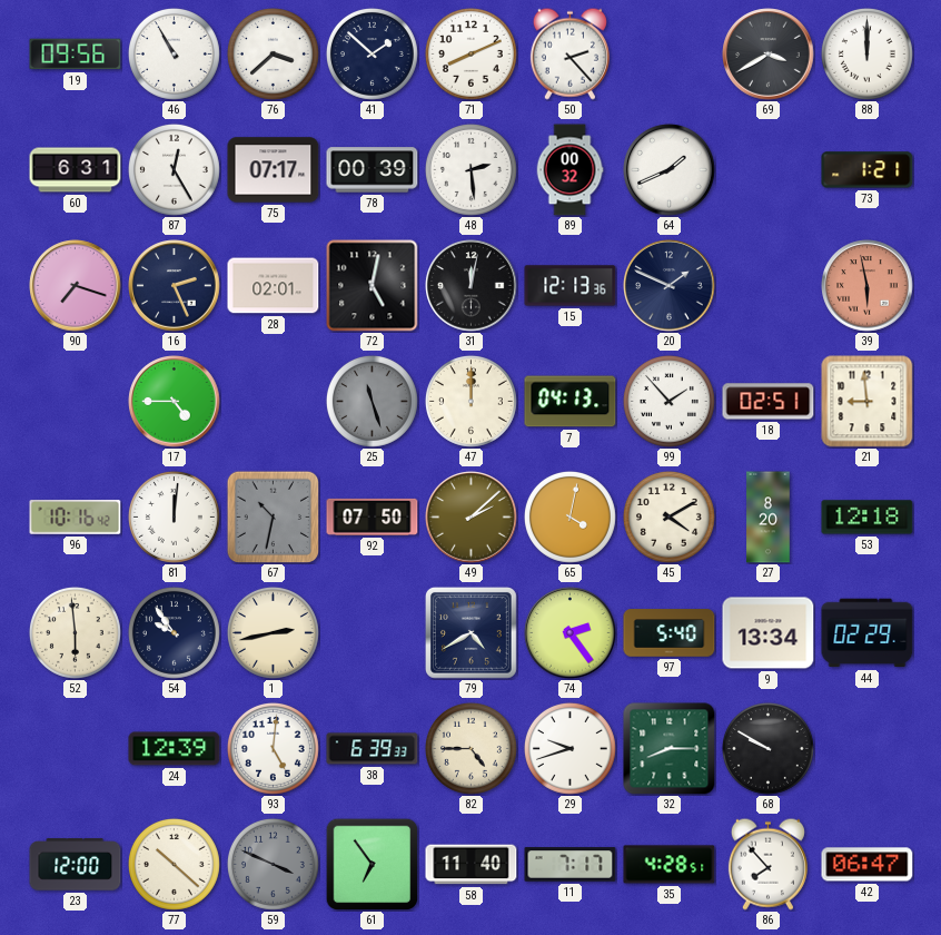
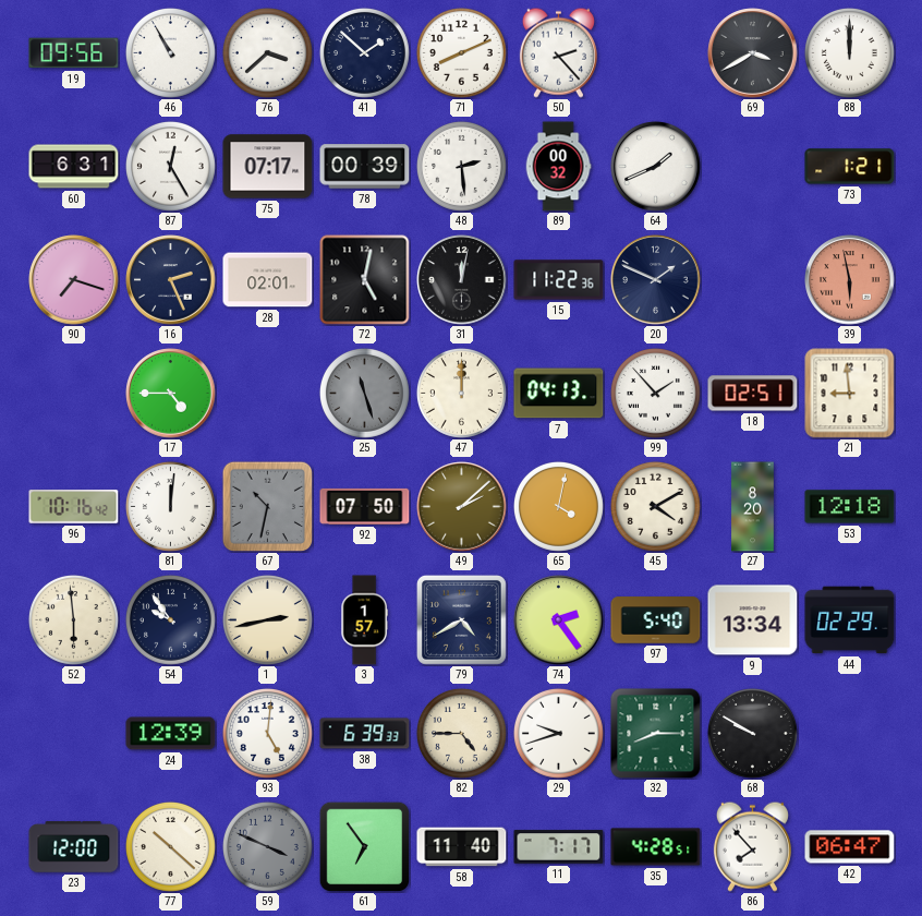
15: 12:13 -> 11:22
3: none -> 1:57
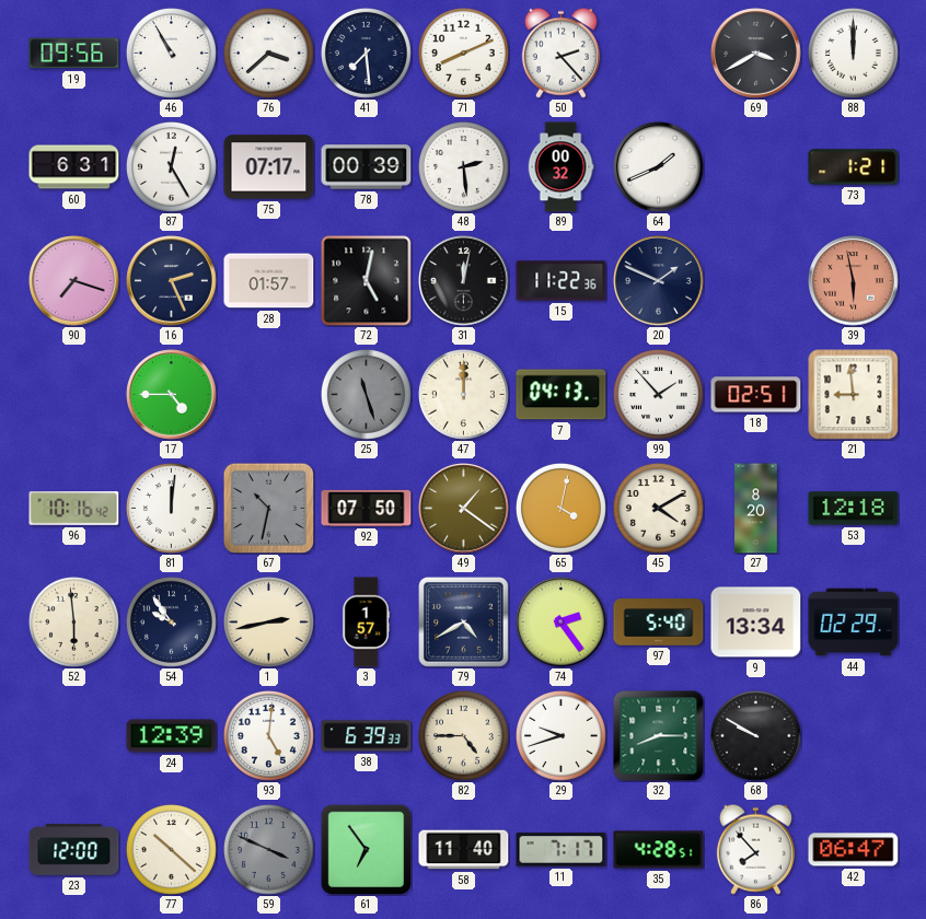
41: 1:52 -> 7:29
28: 02:01 -> 01:57
49: 2:08 -> 1:21
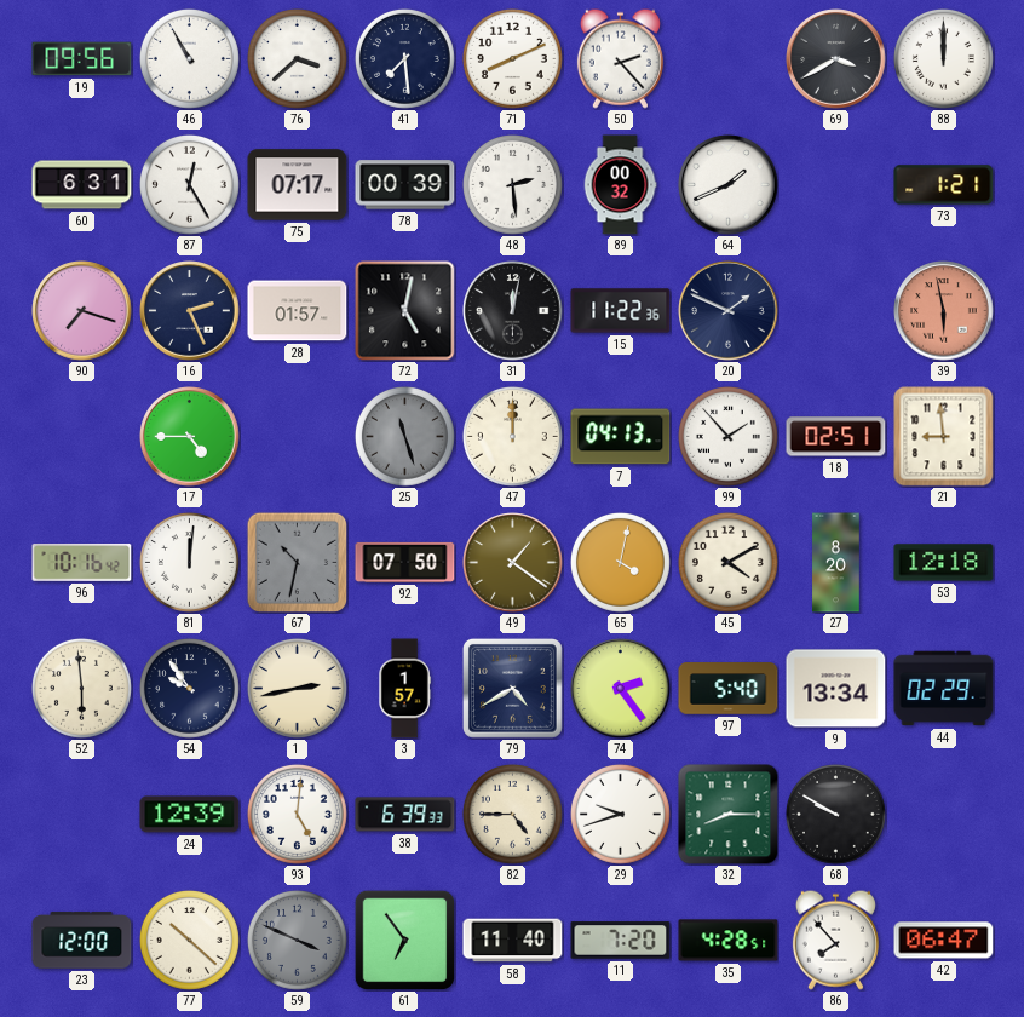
11: 7:17 -> 7:20
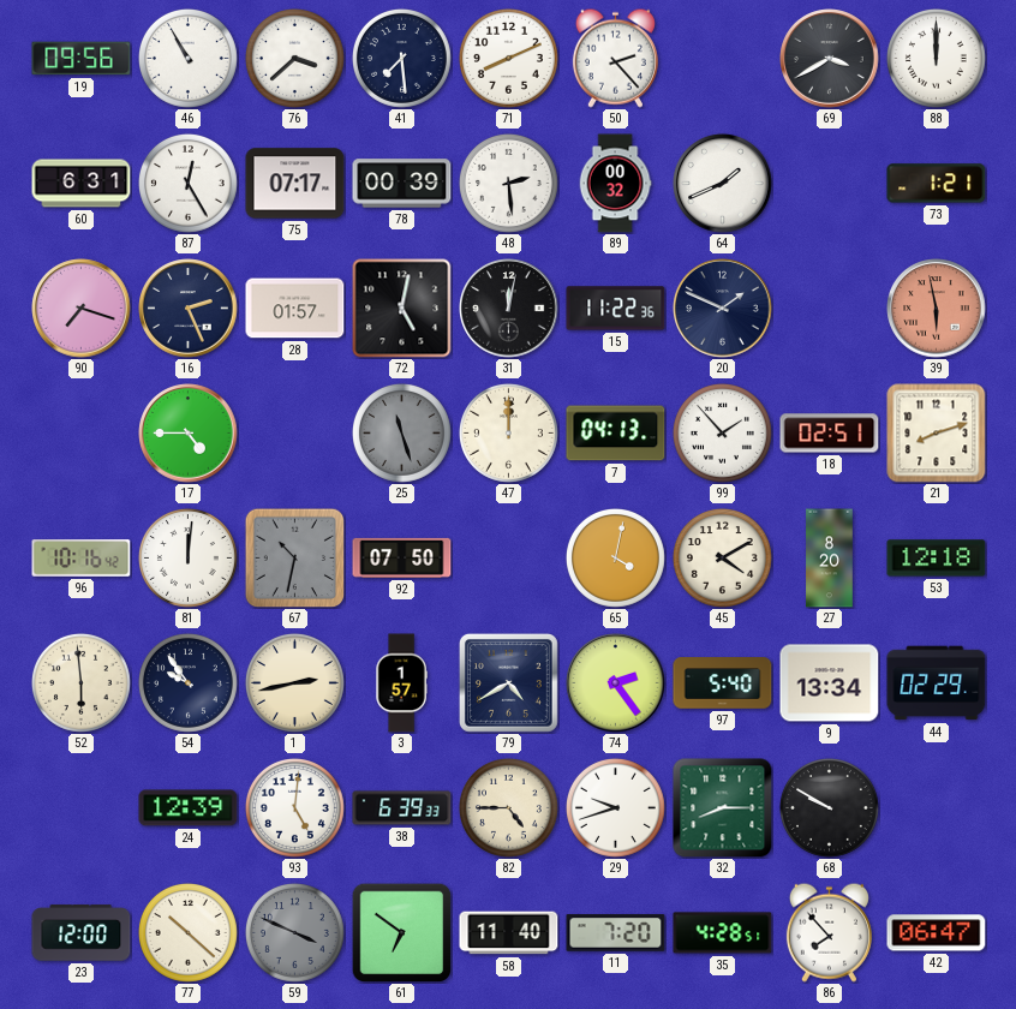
21: 8:59 -> 8:12
49: 1:21 -> none
61: 6:54 -> 6:51
